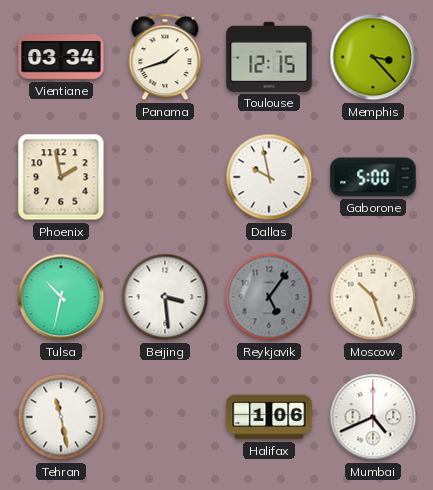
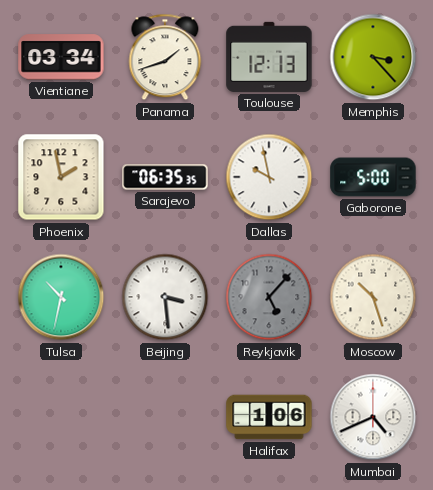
Toulouse: 12:15 -> 12:13
Sarajevo: none -> 06:35
Reykjavik: 5:06 -> 5:07
Tehran: 11:28 -> none
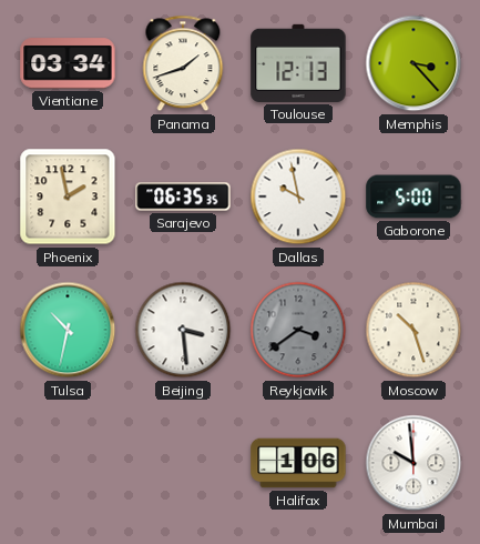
Reykjavik: 5:07 -> 3:39
Mumbai: 4:41 -> 9:59
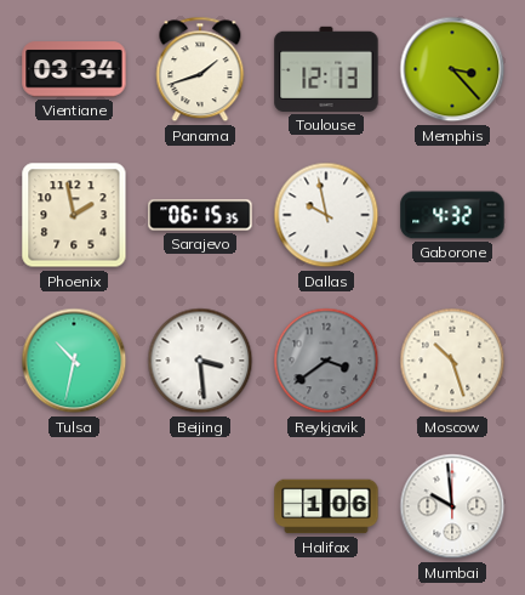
Sarajevo: 06:35 -> 06:15
Gaborone: 5:00 -> 4:32
